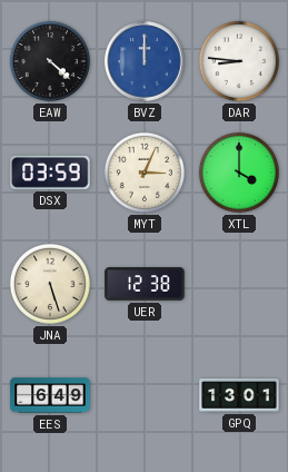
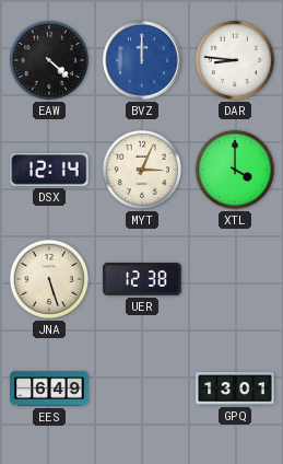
DSX: 03:59 -> 12:14
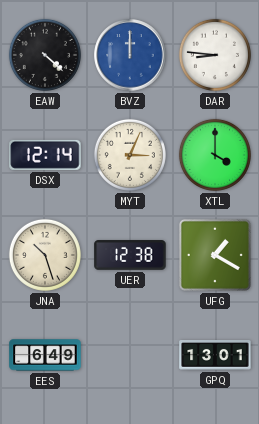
JNA: 5:27 -> 10:27
UFG: none -> 1:20
